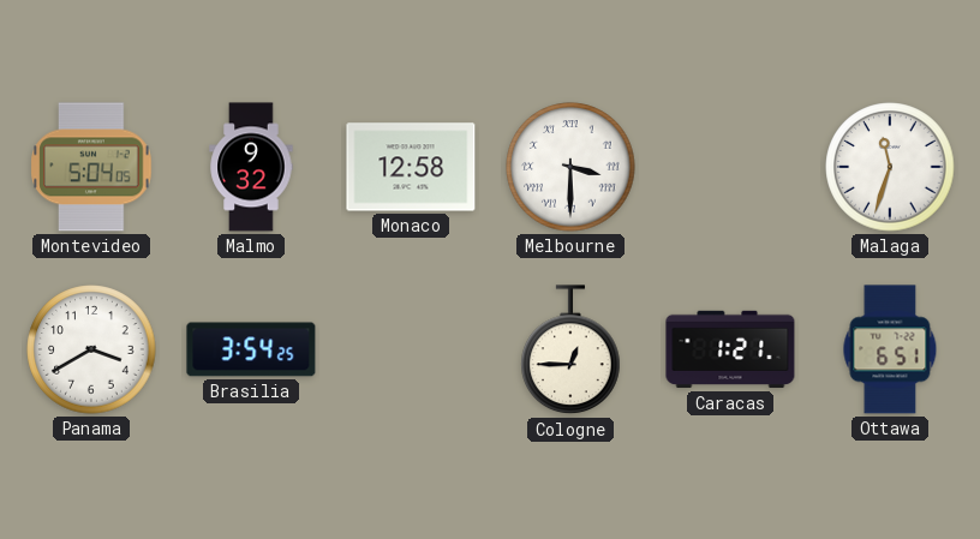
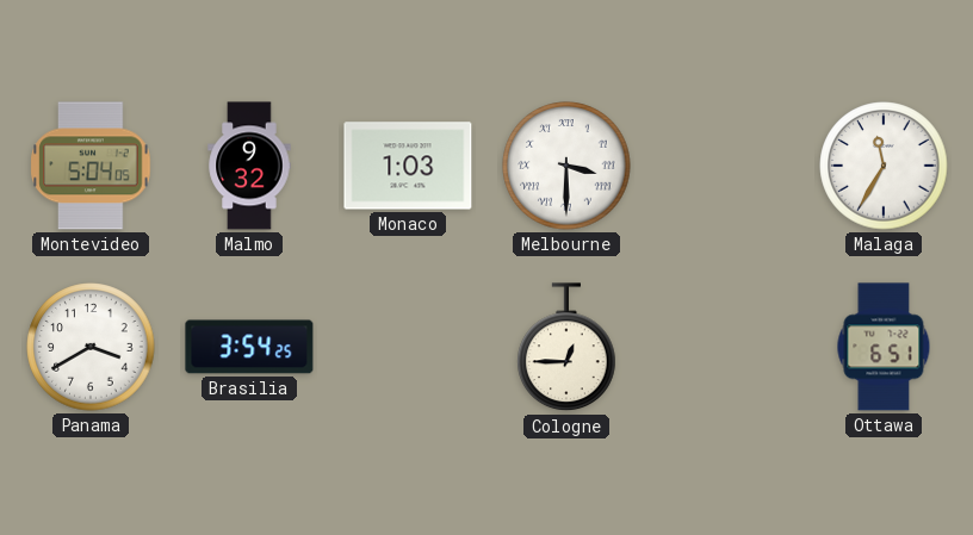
Monaco: 12:58 -> 1:03
Malaga: 11:33 -> 11:35
Caracas: 1:21 -> none
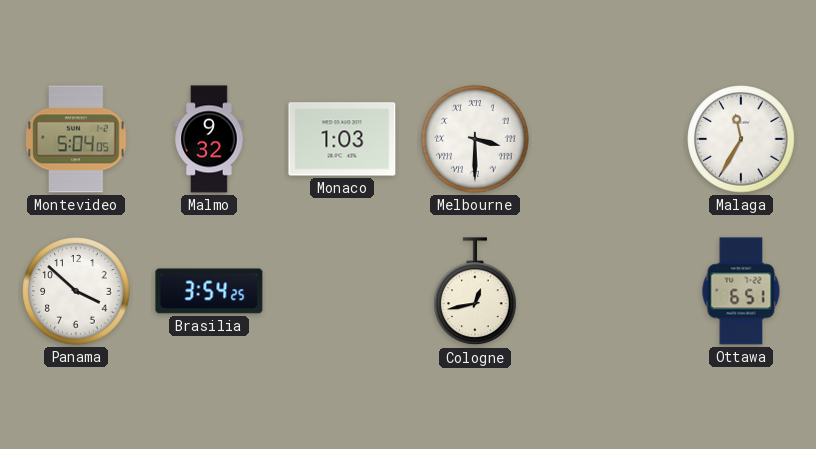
Panama: 3:40 -> 3:52
Cologne: 12:45 -> 12:43
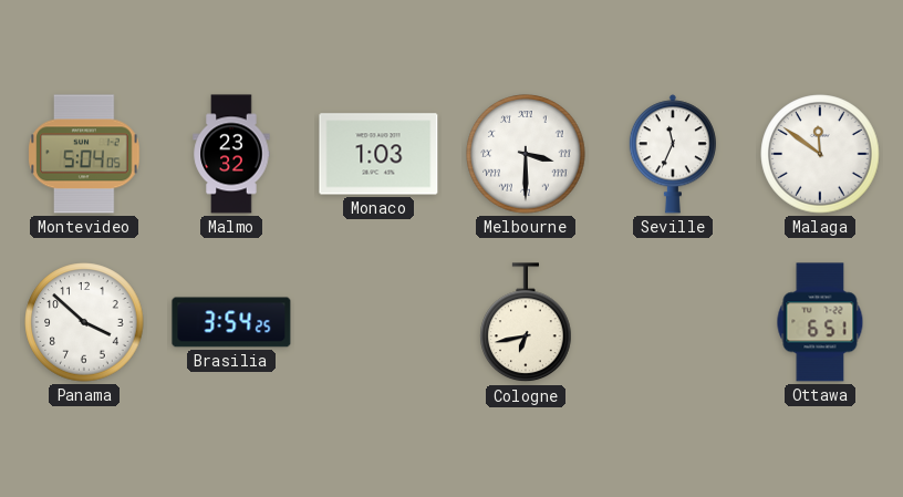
Malmo: 9:32 -> 23:32
Seville: none -> 11:34
Malaga: 11:35 -> 11:51
Cologne: 12:43 -> 6:43
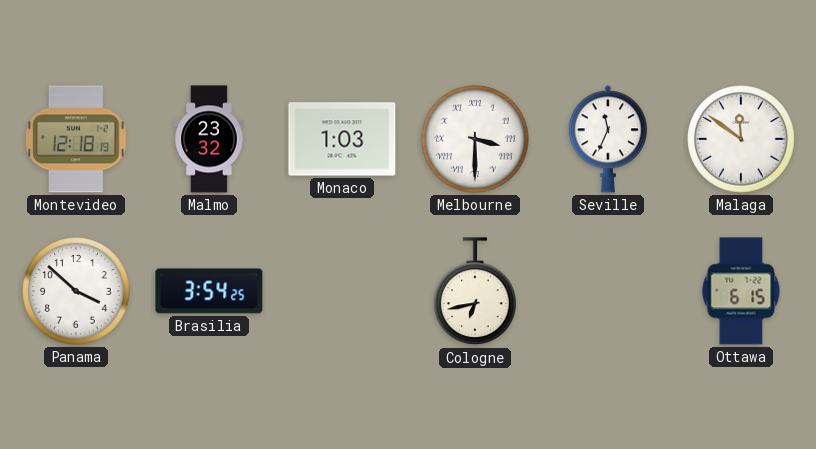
Montevideo: 5:04 -> 12:18
Ottawa: 6:51 -> 6:15
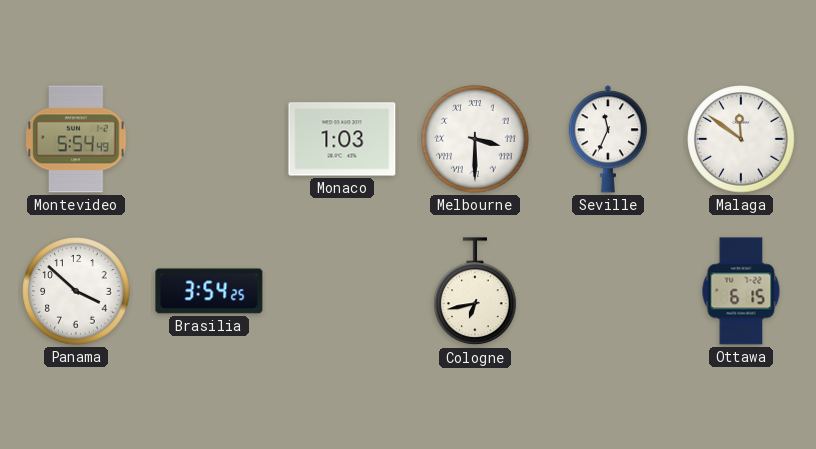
Montevideo: 12:18 -> 5:54
Malmo: 23:32 -> none
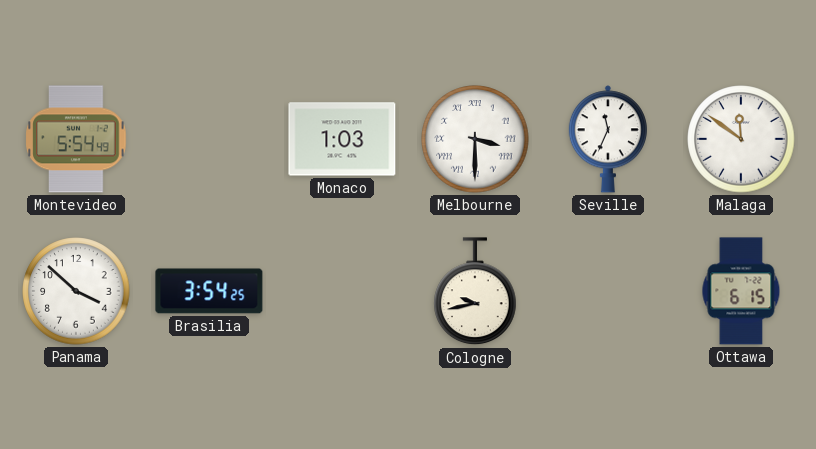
Cologne: 6:43 -> 9:43
